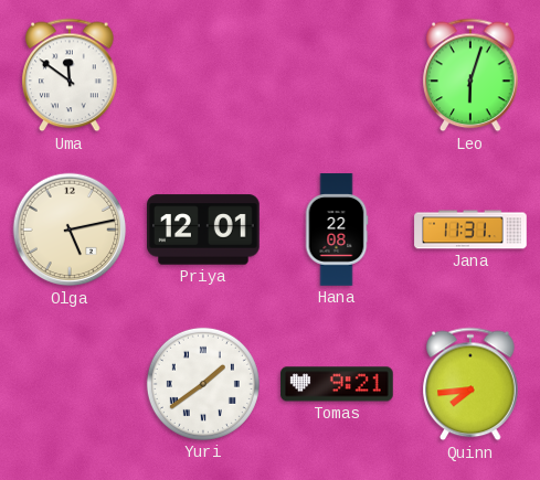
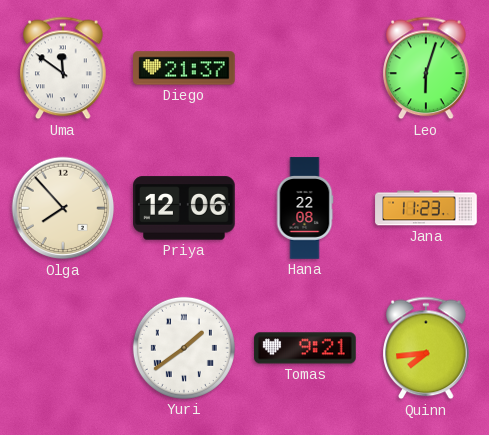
Diego: none -> 21:37
Olga: 5:13 -> 7:53
Priya: 12:01 -> 12:06
Jana: 11:31 -> 11:23
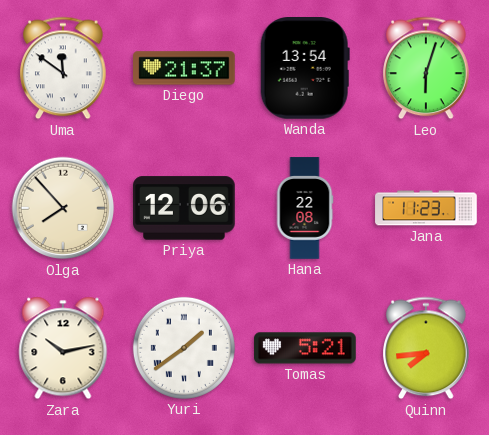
Wanda: none -> 13:54
Zara: none -> 10:13
Tomas: 9:21 -> 5:21
